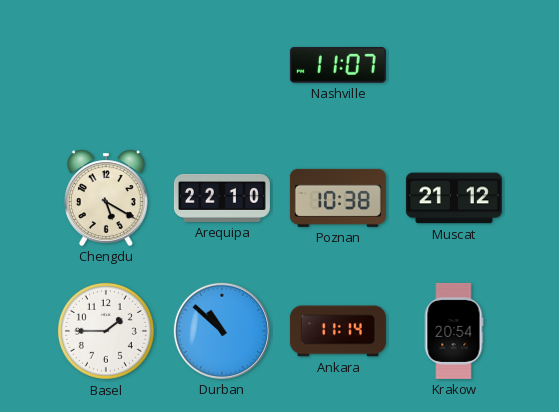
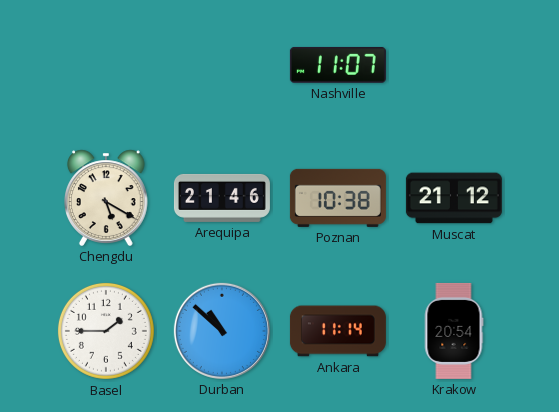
Arequipa: 22:10 -> 21:46
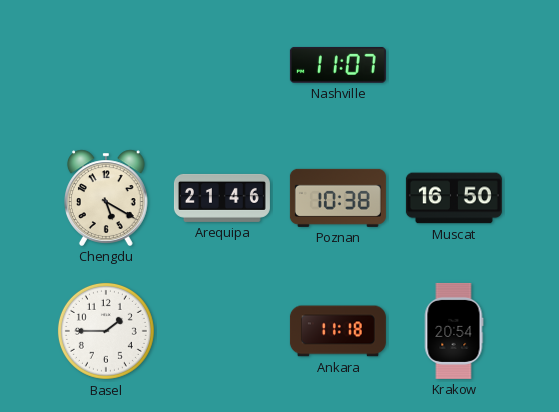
Muscat: 21:12 -> 16:50
Durban: 10:52 -> none
Ankara: 11:14 -> 11:18
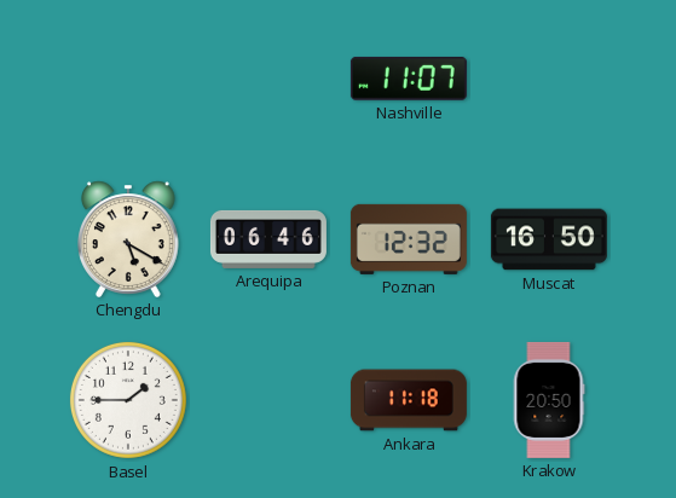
Arequipa: 21:46 -> 06:46
Poznan: 10:38 -> 12:32
Krakow: 20:54 -> 20:50
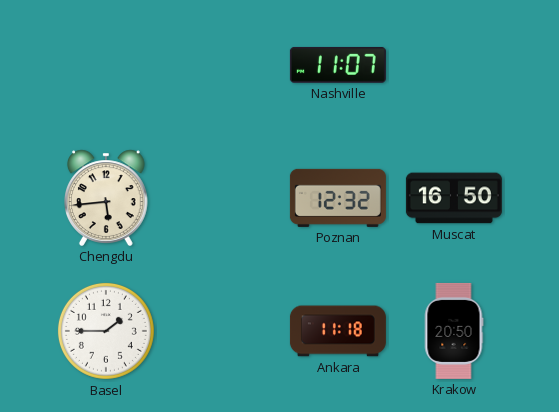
Chengdu: 5:20 -> 5:44
Arequipa: 06:46 -> none
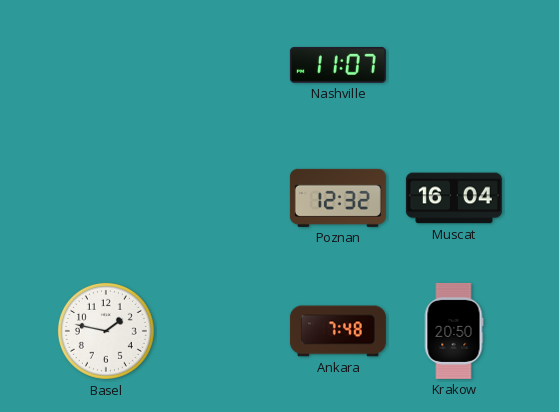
Chengdu: 5:44 -> none
Muscat: 16:50 -> 16:04
Basel: 1:45 -> 1:47
Ankara: 11:18 -> 7:48
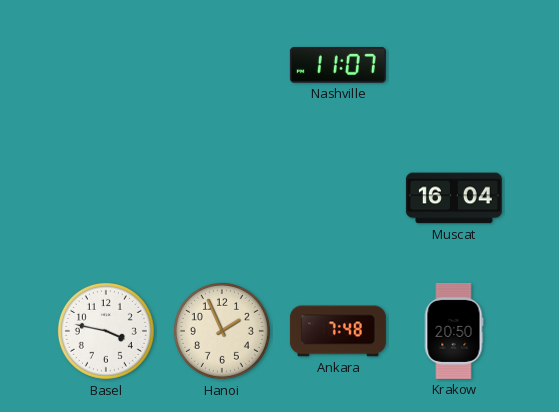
Poznan: 12:32 -> none
Basel: 1:47 -> 3:47
Hanoi: none -> 1:56
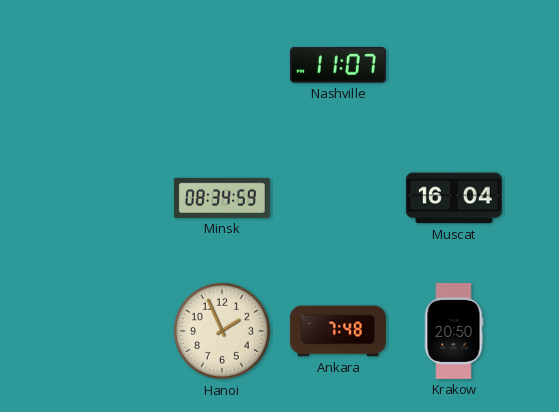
Minsk: none -> 08:34
Basel: 3:47 -> none
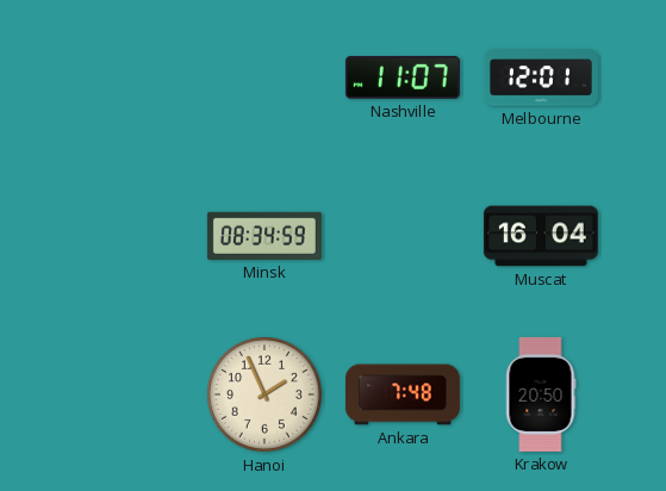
Melbourne: none -> 12:01
